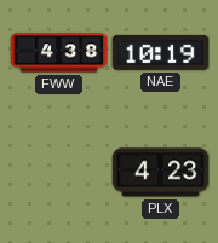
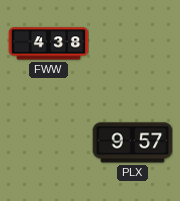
NAE: 10:19 -> none
PLX: 4:23 -> 9:57
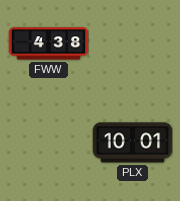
PLX: 9:57 -> 10:01
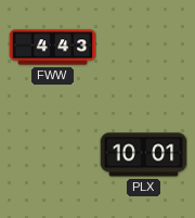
FWW: 4:38 -> 4:43
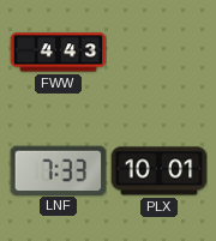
LNF: none -> 7:33
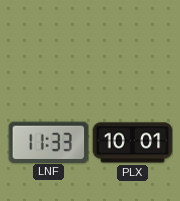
FWW: 4:43 -> none
LNF: 7:33 -> 11:33
